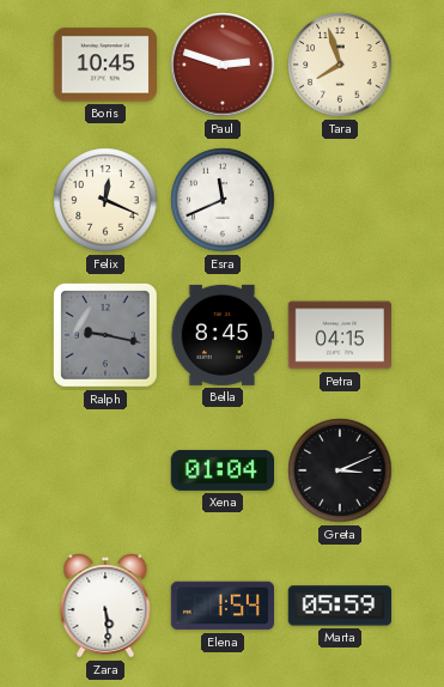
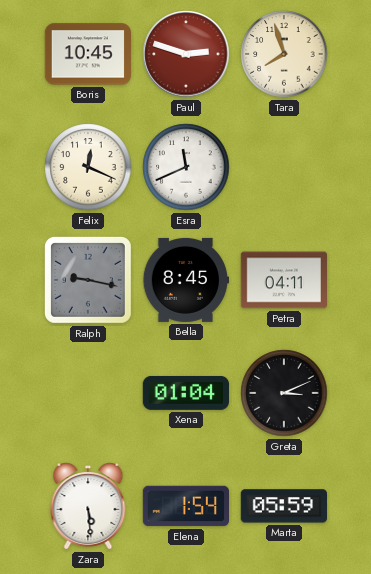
Petra: 04:15 -> 04:11
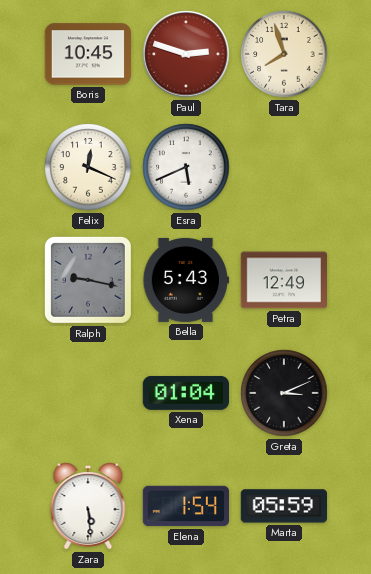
Esra: 11:41 -> 5:41
Bella: 8:45 -> 5:43
Petra: 04:11 -> 12:49
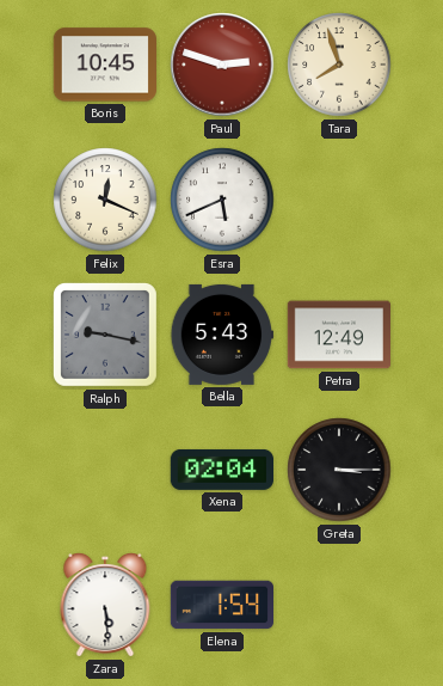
Xena: 01:04 -> 02:04
Greta: 3:11 -> 3:15
Marta: 05:59 -> none
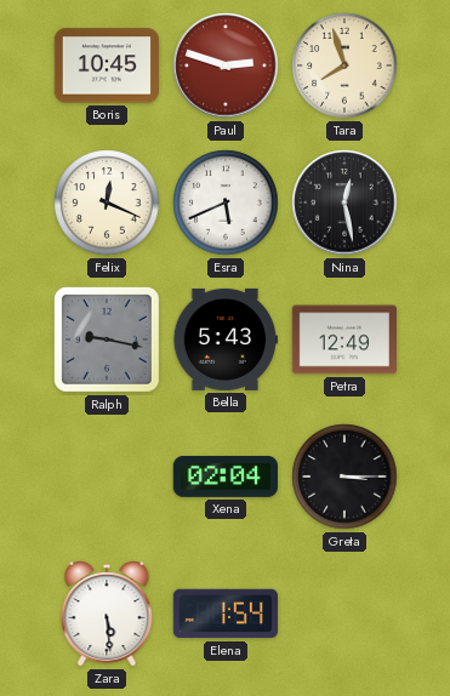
Nina: none -> 12:28
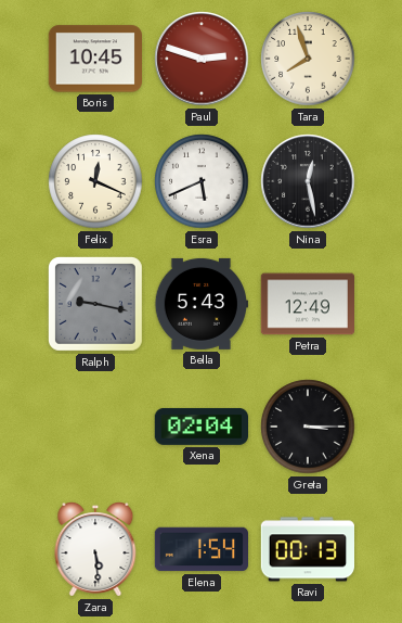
Ravi: none -> 00:13
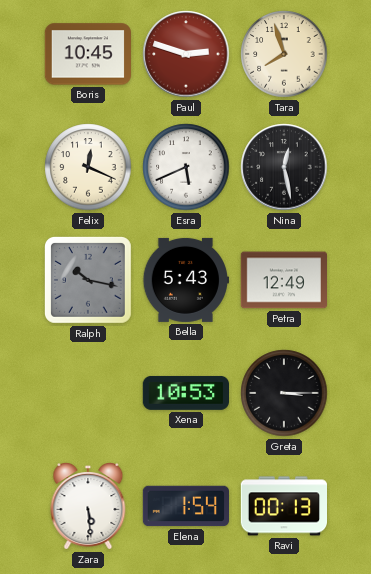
Ralph: 9:17 -> 10:17
Xena: 02:04 -> 10:53
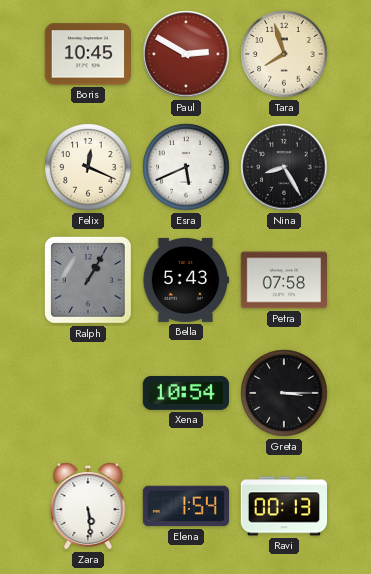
Paul: 2:48 -> 2:50
Nina: 12:28 -> 8:25
Ralph: 10:17 -> 1:05
Petra: 12:49 -> 07:58
Xena: 10:53 -> 10:54
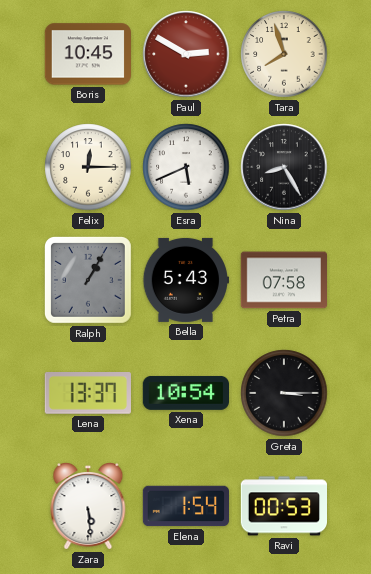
Felix: 12:19 -> 12:15
Lena: none -> 13:37
Ravi: 00:13 -> 00:53
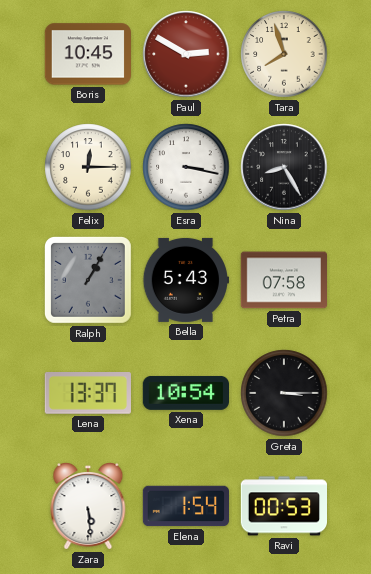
Esra: 5:41 -> 3:17
